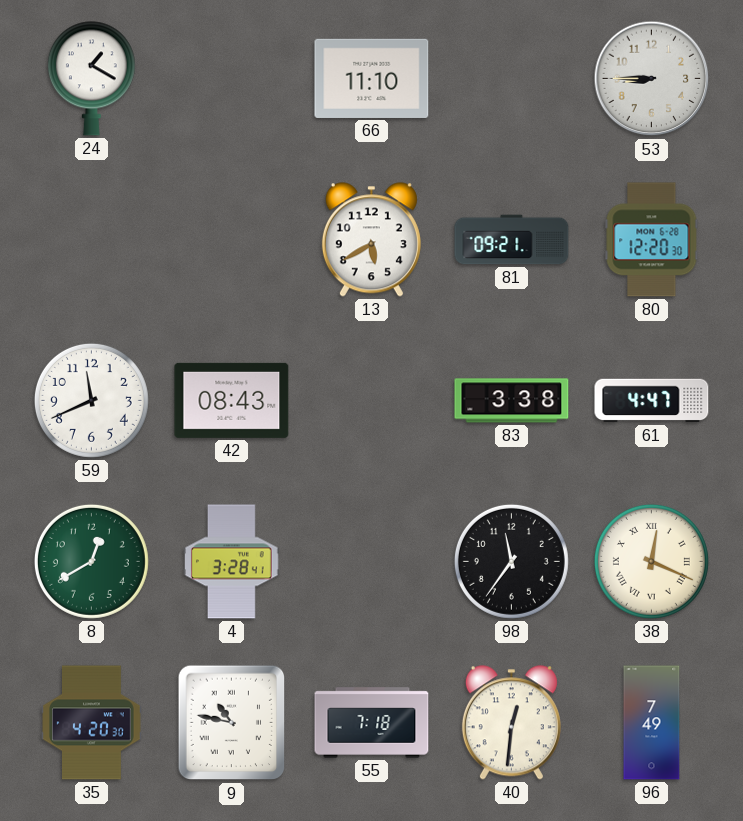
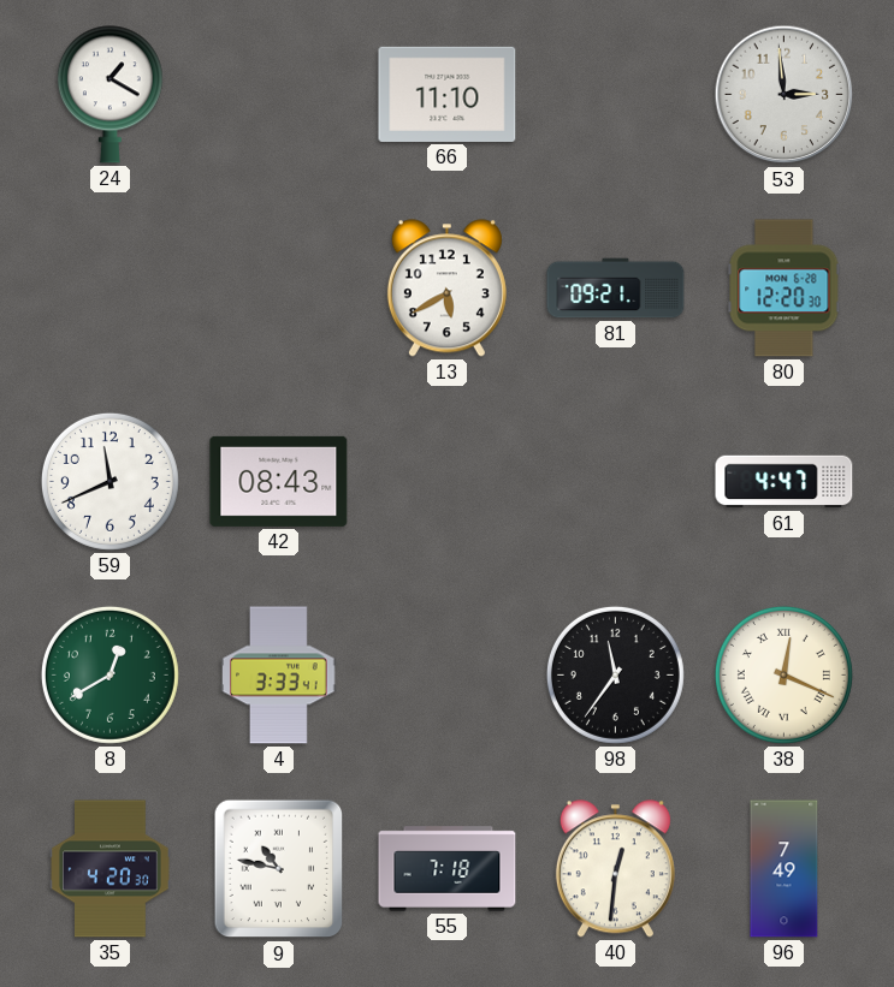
53: 8:45 -> 2:59
83: 3:38 -> none
4: 3:28 -> 3:33
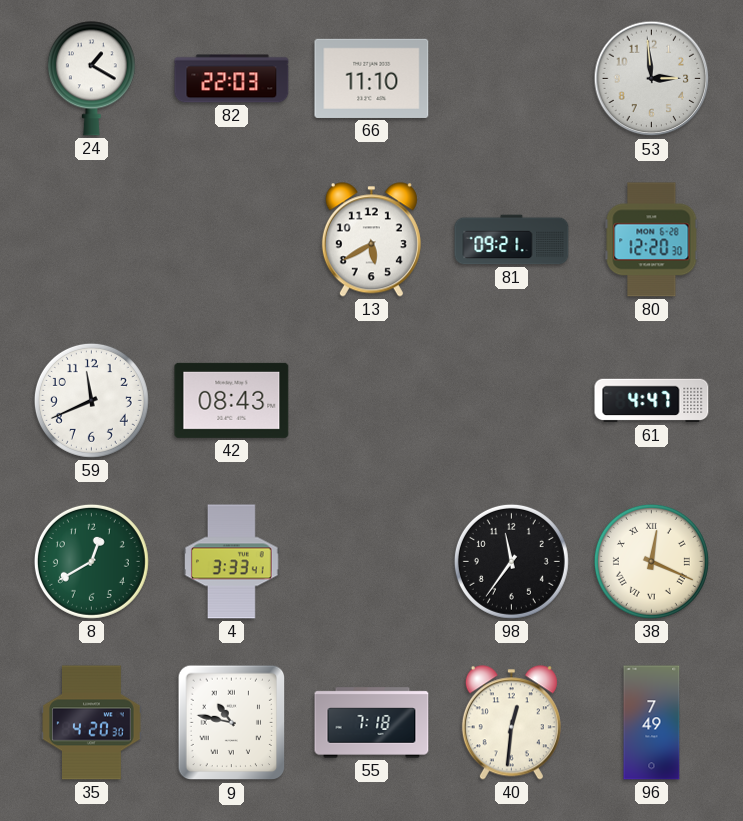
82: none -> 22:03
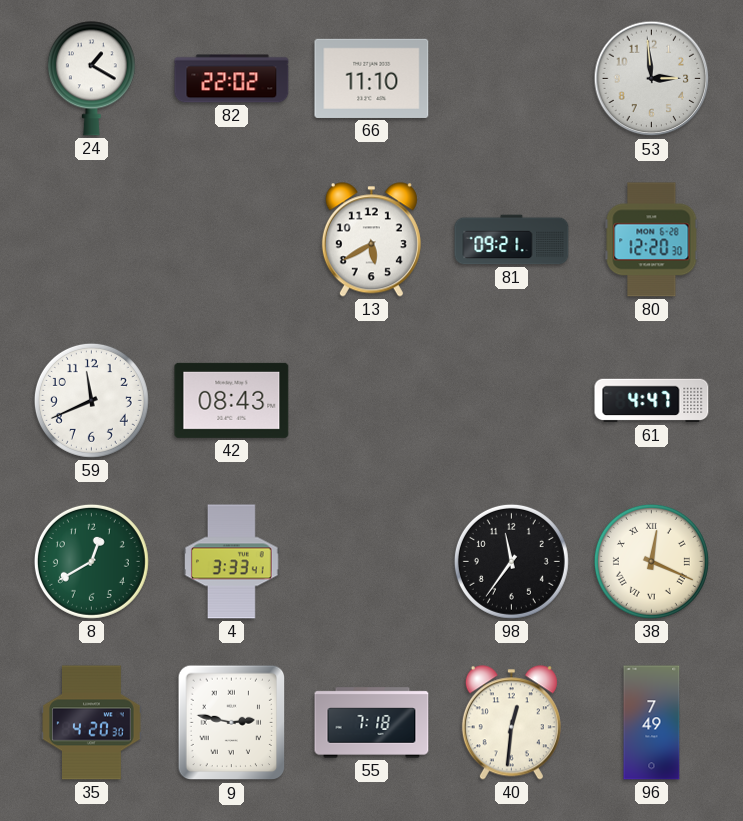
82: 22:03 -> 22:02
9: 10:47 -> 2:47
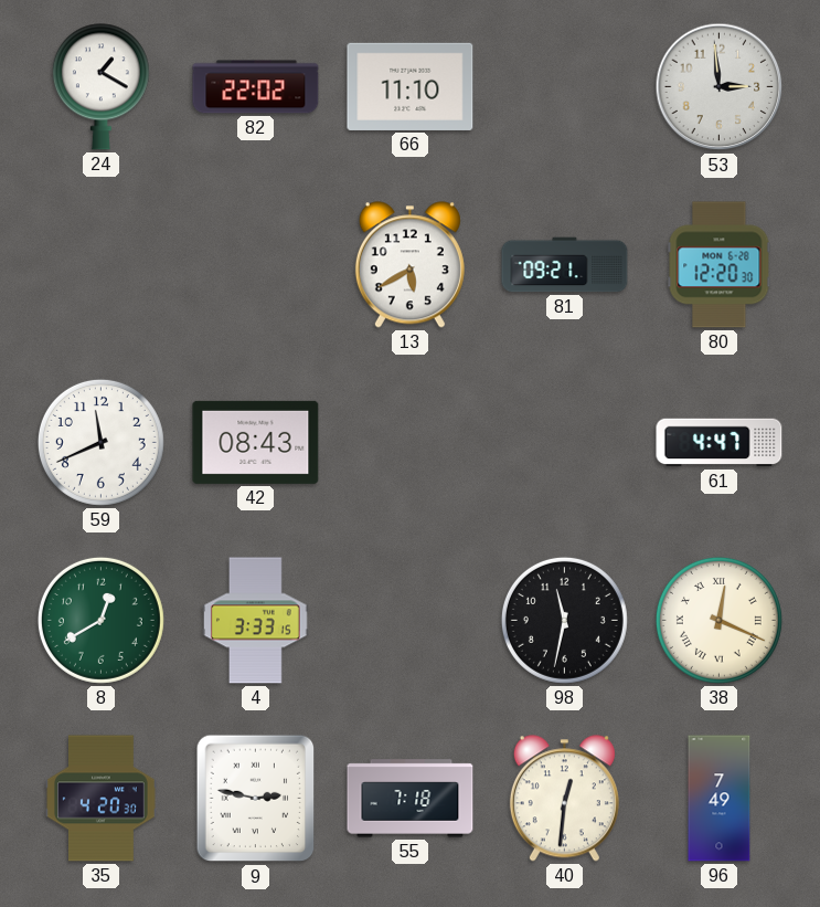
4: 3:33:41 -> 3:33:15
98: 11:36 -> 11:32
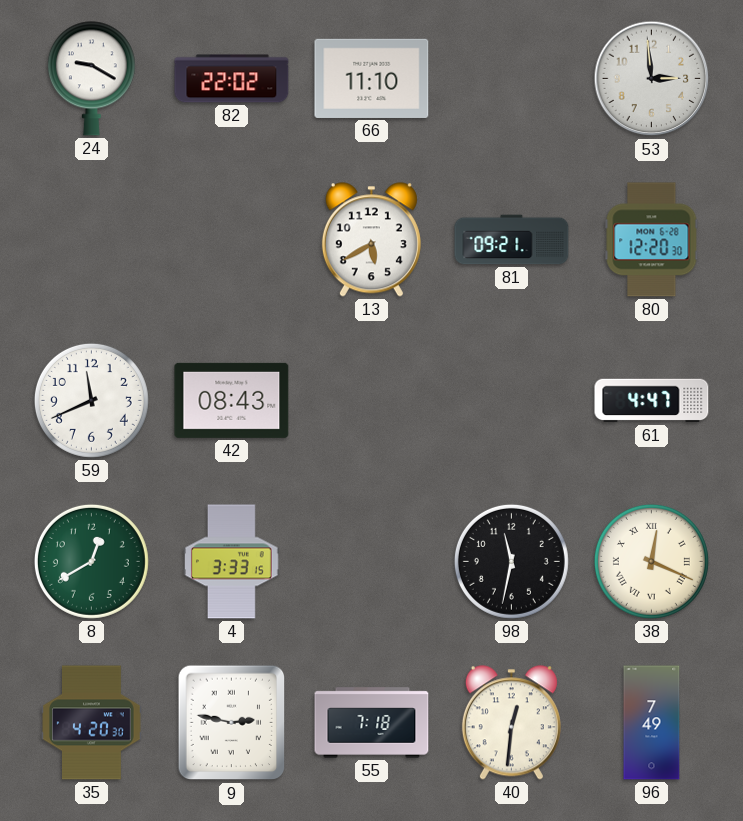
24: 1:20 -> 9:20
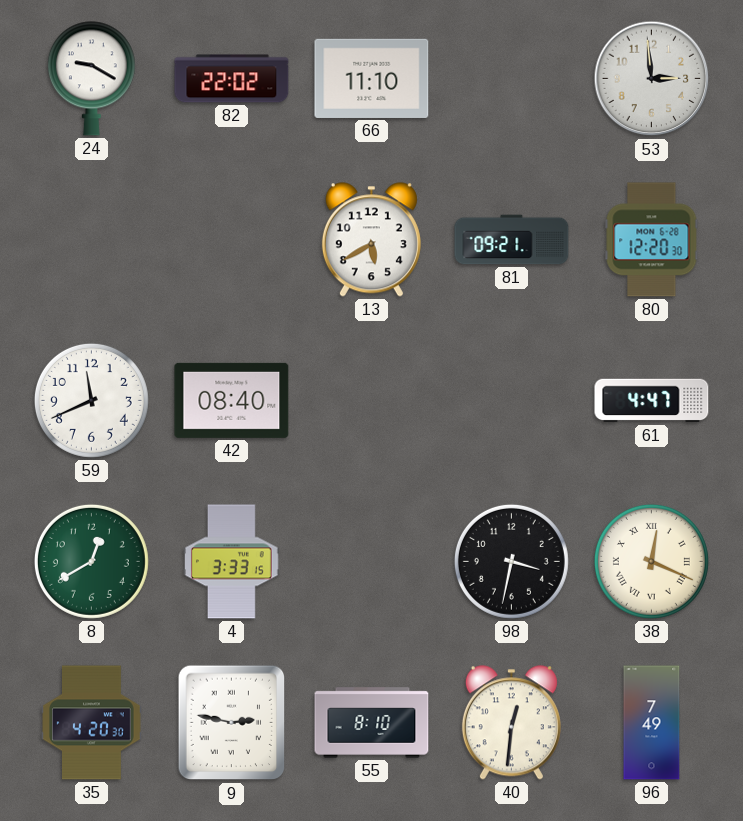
42: 08:43 -> 08:40
98: 11:32 -> 3:32
55: 7:18 -> 8:10
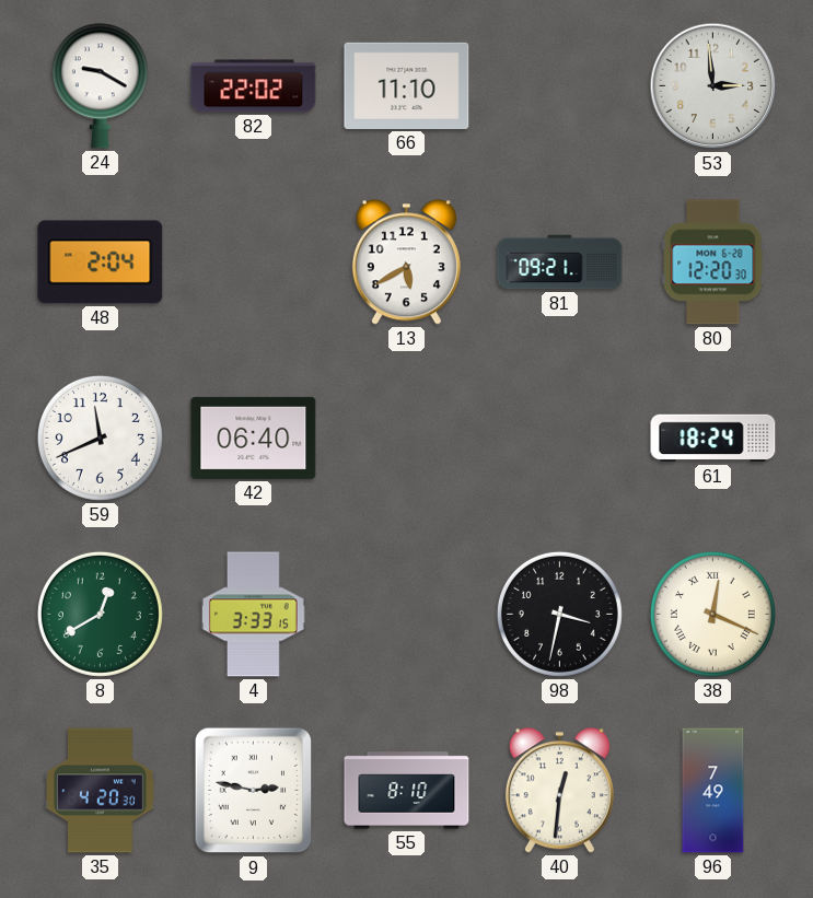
48: none -> 2:04
42: 08:40 -> 06:40
61: 4:47 -> 18:24
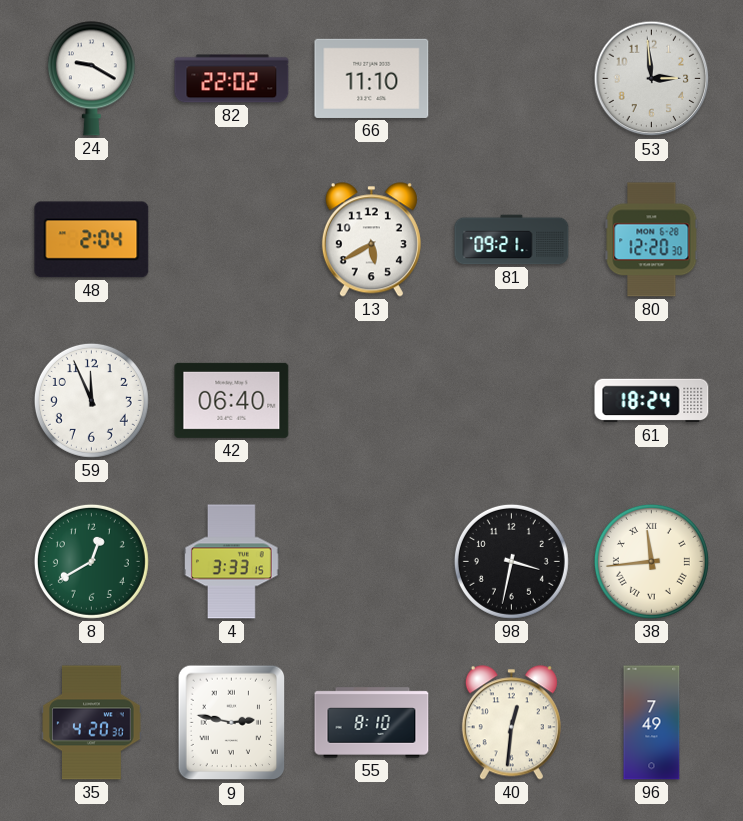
59: 11:41 -> 11:56
38: 12:19 -> 11:44
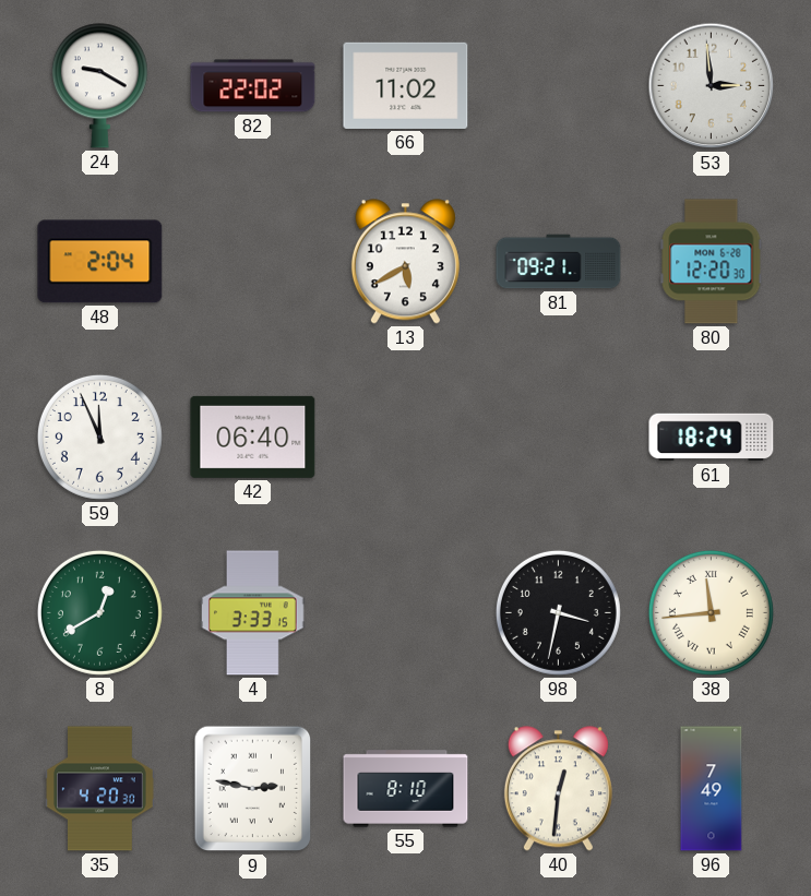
66: 11:10 -> 11:02
